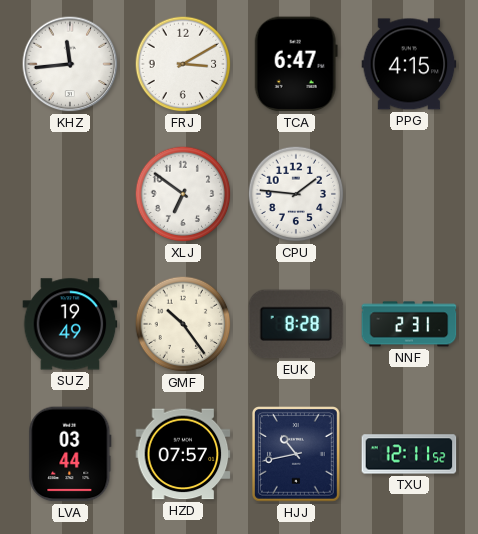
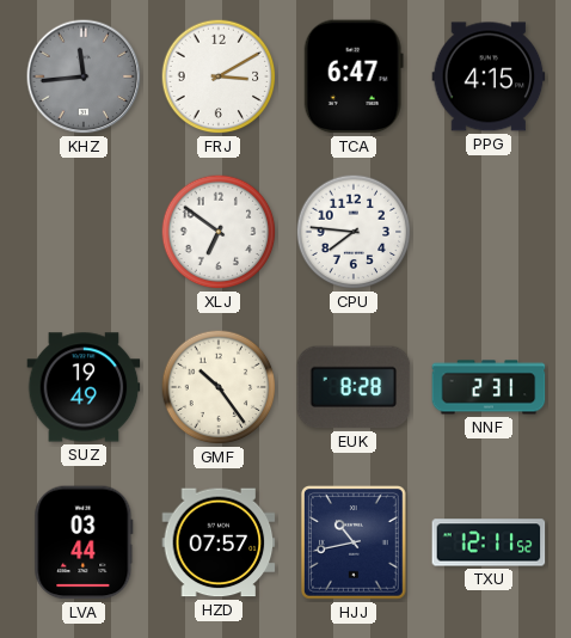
KHZ dial: white -> grey
CPU: 1:46 -> 7:46
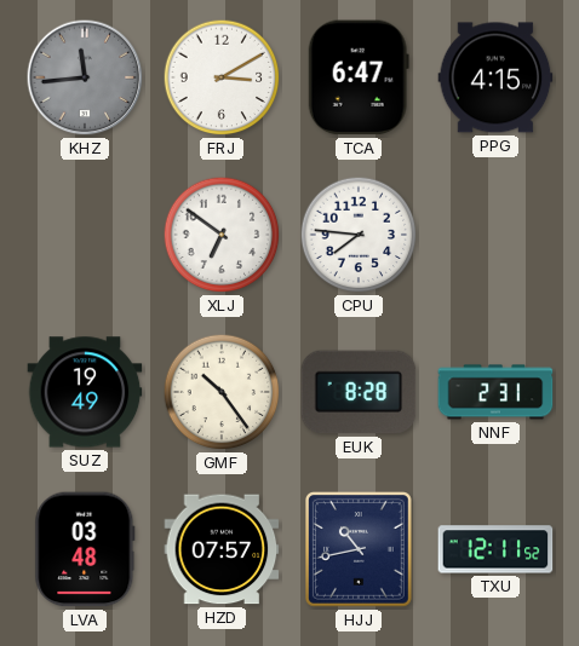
LVA: 03:44 -> 03:48
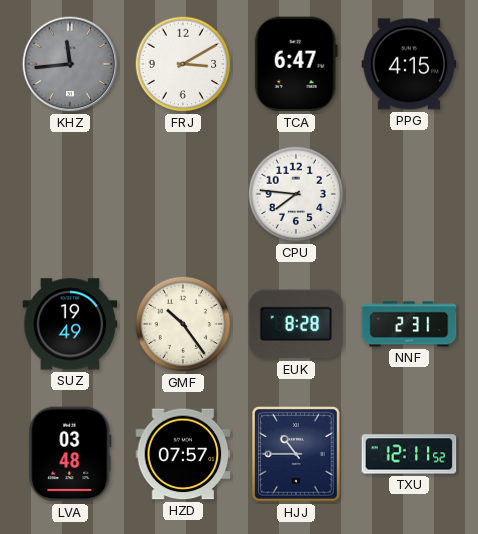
XLJ: 6:51 -> none
HJJ: 10:43 -> 10:45
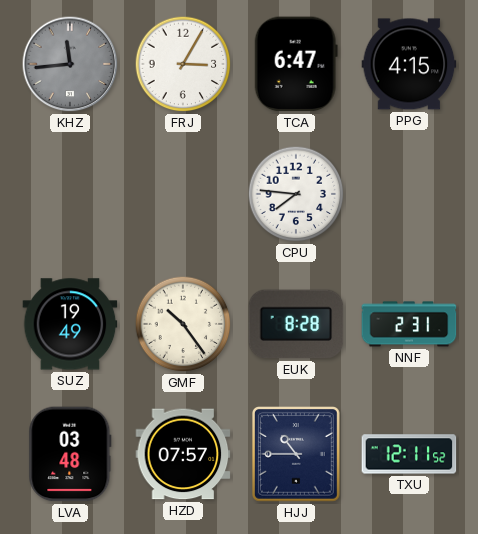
FRJ: 3:10 -> 3:05
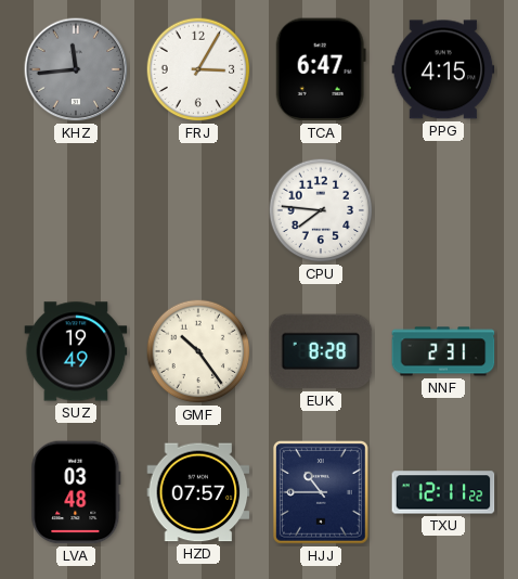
TXU: 12:11:52 -> 12:11:22
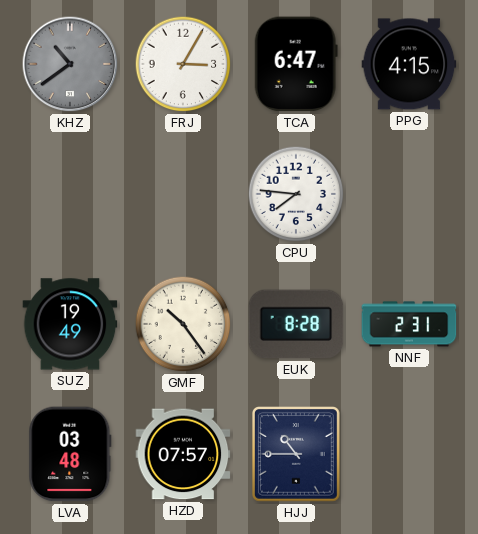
KHZ: 11:44 -> 10:39
TXU: 12:11 -> none
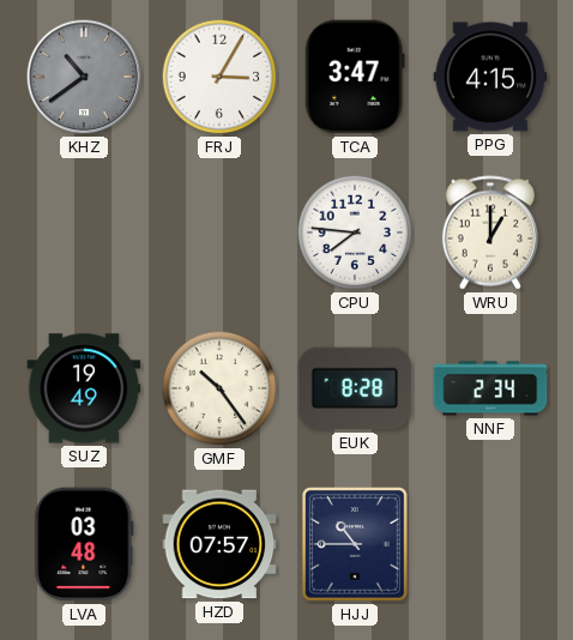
TCA: 6:47 -> 3:47
WRU: none -> 1:00
NNF: 2:31 -> 2:34
